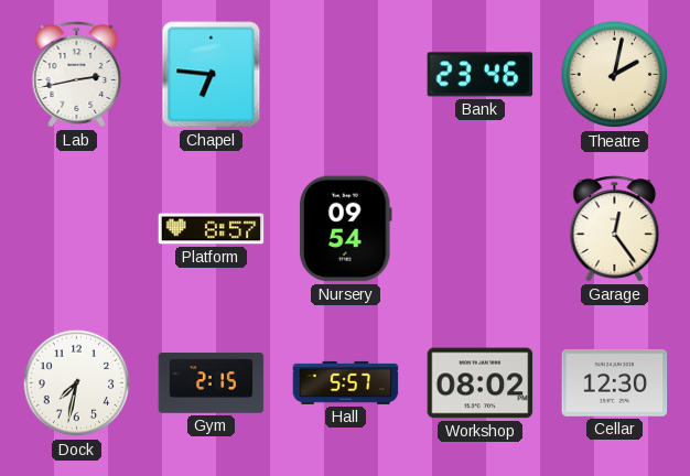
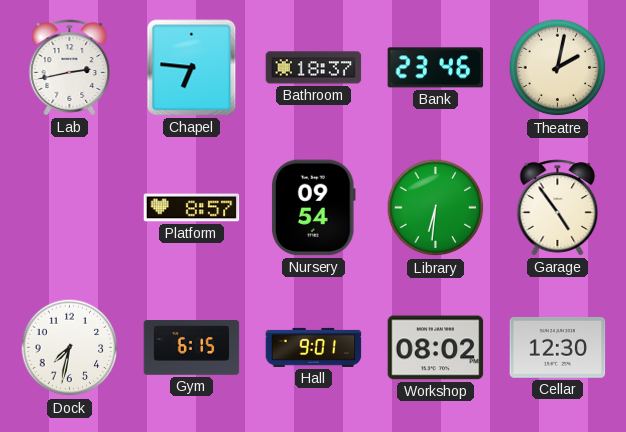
Bathroom: none -> 18:37
Library: none -> 6:31
Garage: 12:24 -> 4:54
Gym: 2:15 -> 6:15
Hall: 5:57 -> 9:01
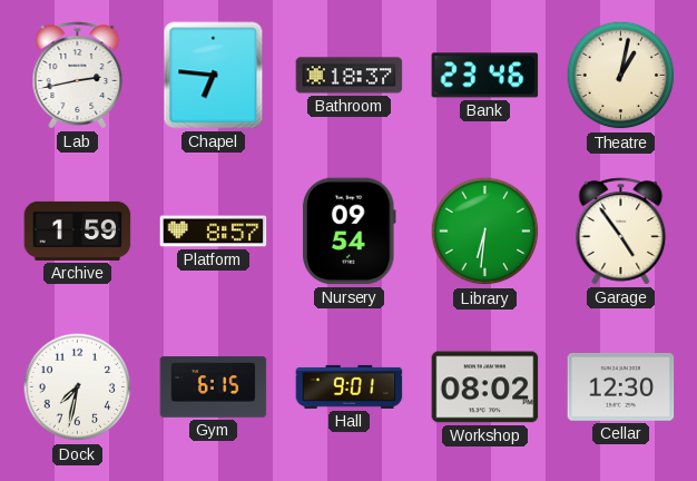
Theatre: 2:02 -> 1:02
Archive: none -> 1:59
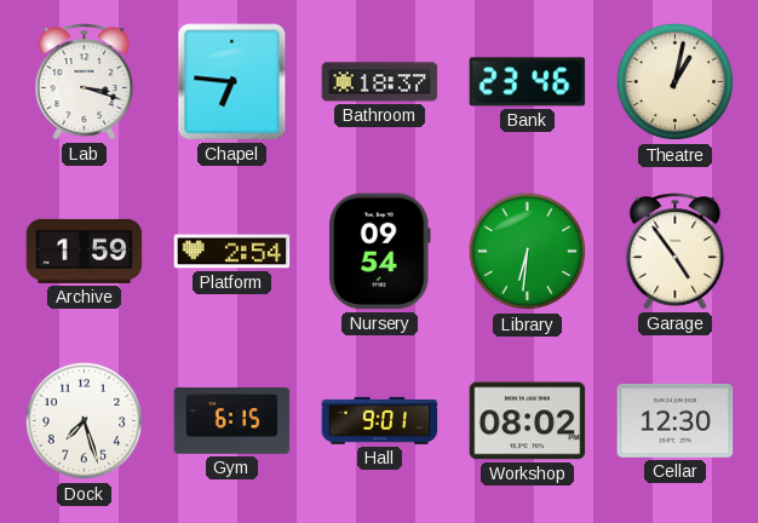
Lab: 2:43 -> 3:18
Platform: 8:57 -> 2:54
Dock: 7:32 -> 7:27
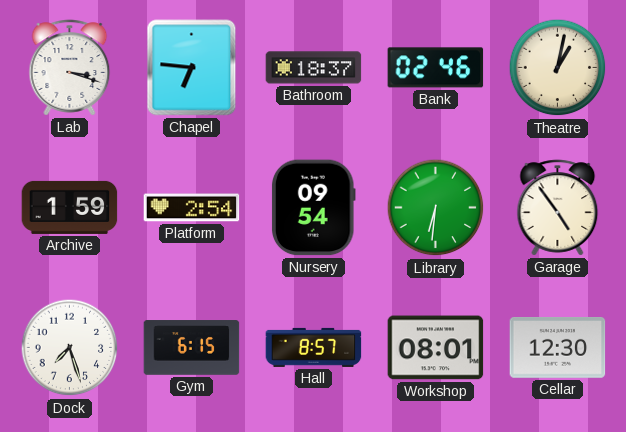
Bank: 23:46 -> 02:46
Hall: 9:01 -> 8:57
Workshop: 08:02 -> 08:01
